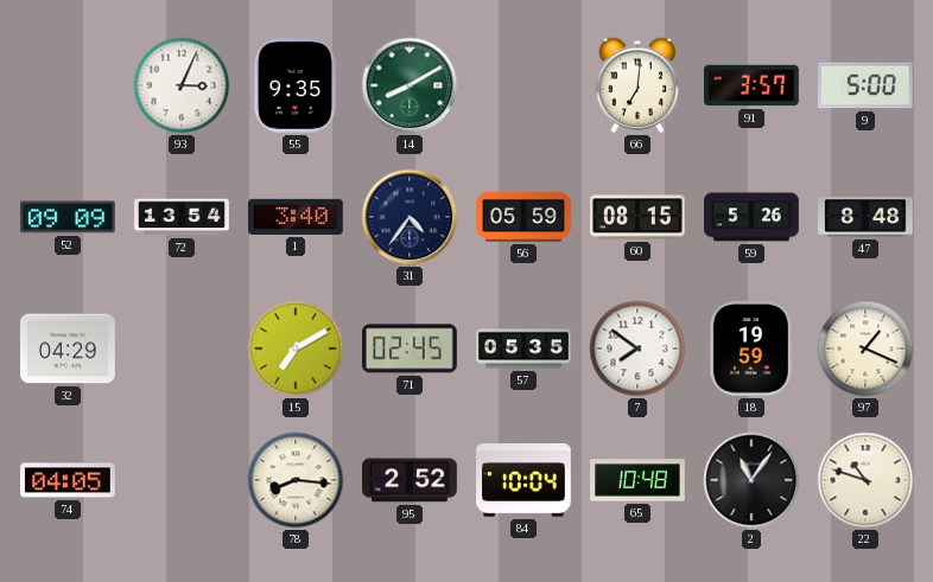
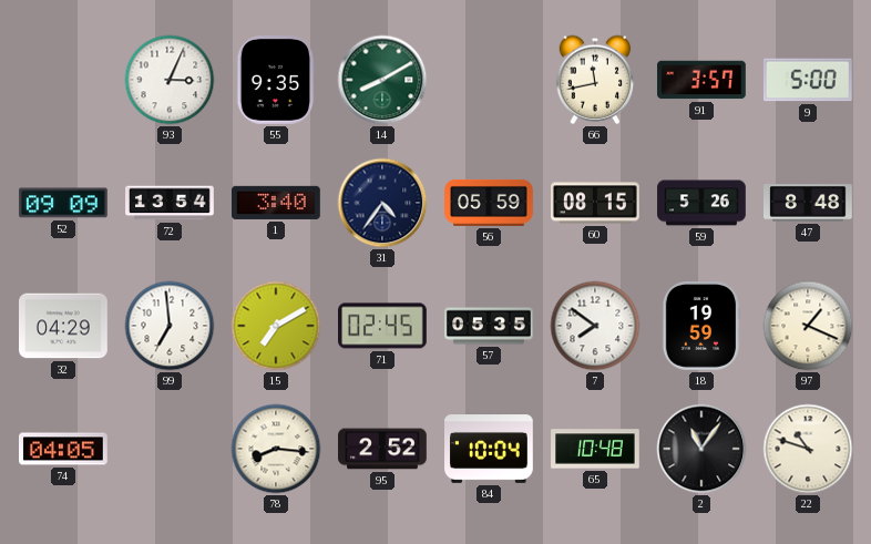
66: 7:01 -> 11:43
99: none -> 6:59
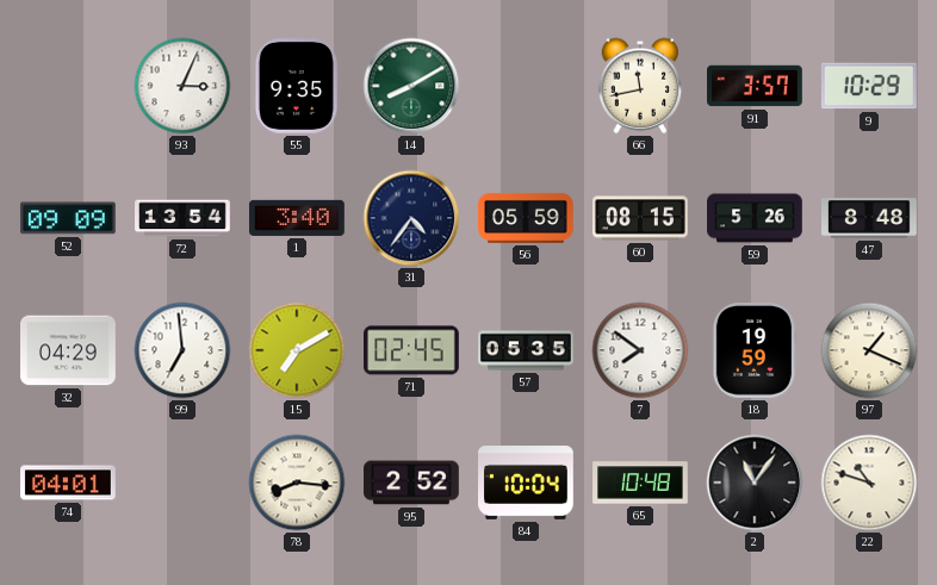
9: 5:00 -> 10:29
74: 04:05 -> 04:01
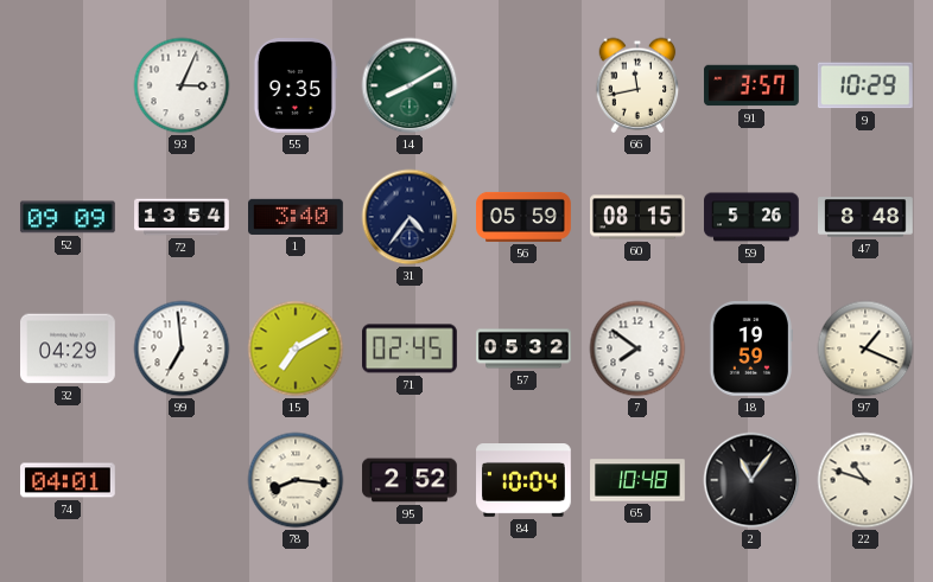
57: 05:35 -> 05:32
